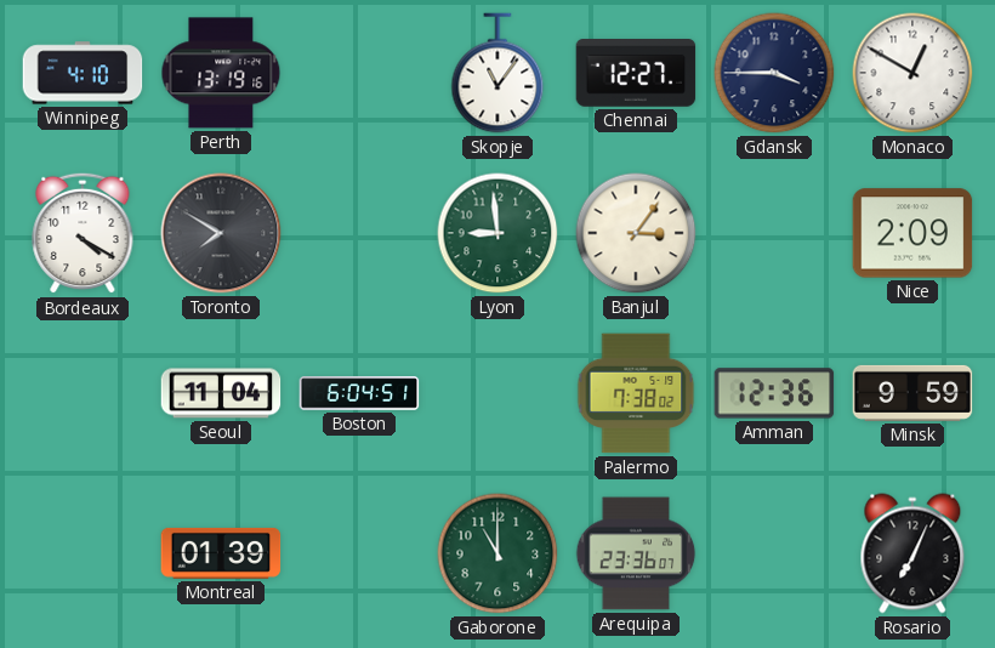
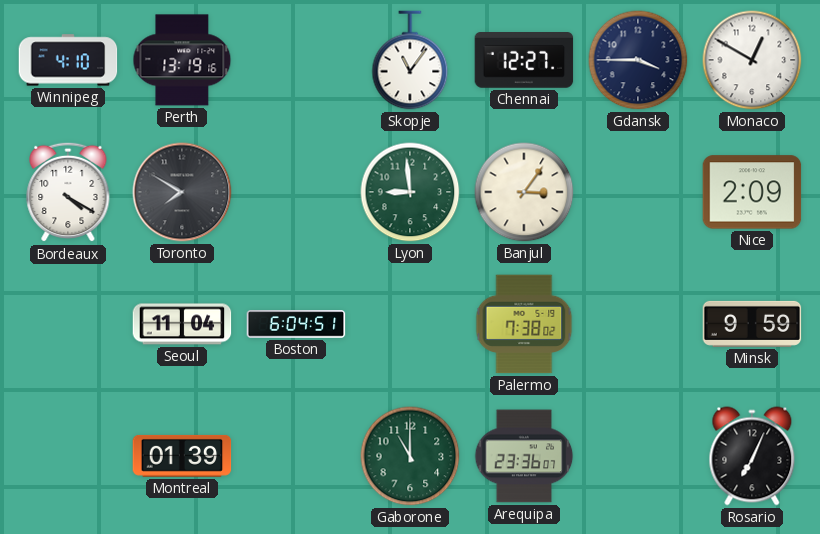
Amman: 12:36 -> none
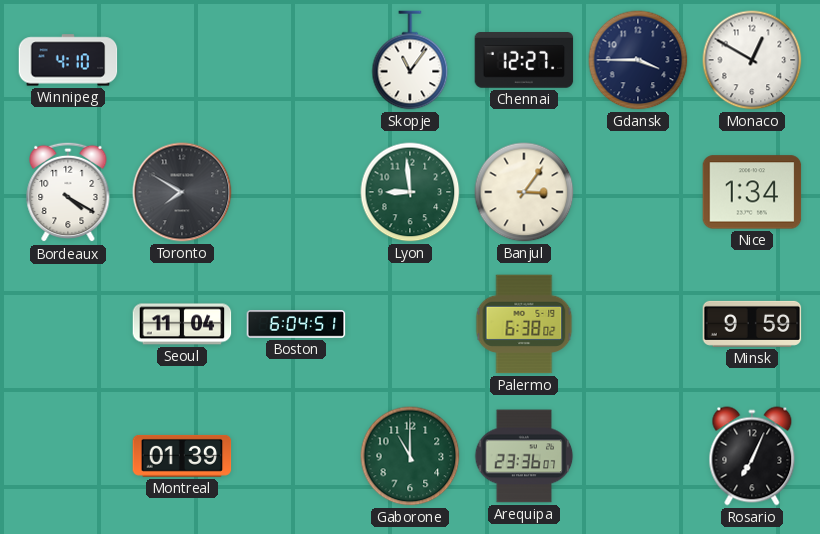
Perth: 13:19 -> none
Nice: 2:09 -> 1:34
Palermo: 7:38 -> 6:38
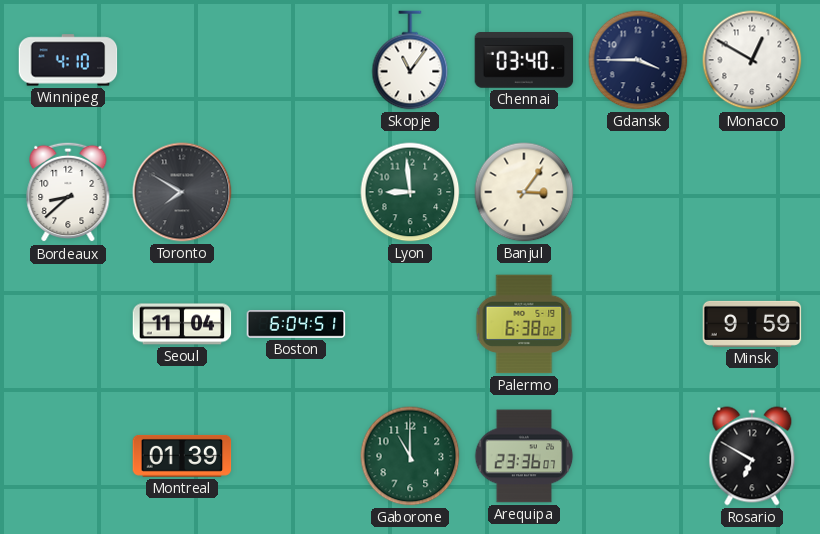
Chennai: 12:27 -> 03:40
Bordeaux: 4:20 -> 8:38
Nice: 1:34 -> none
Rosario: 7:04 -> 6:50
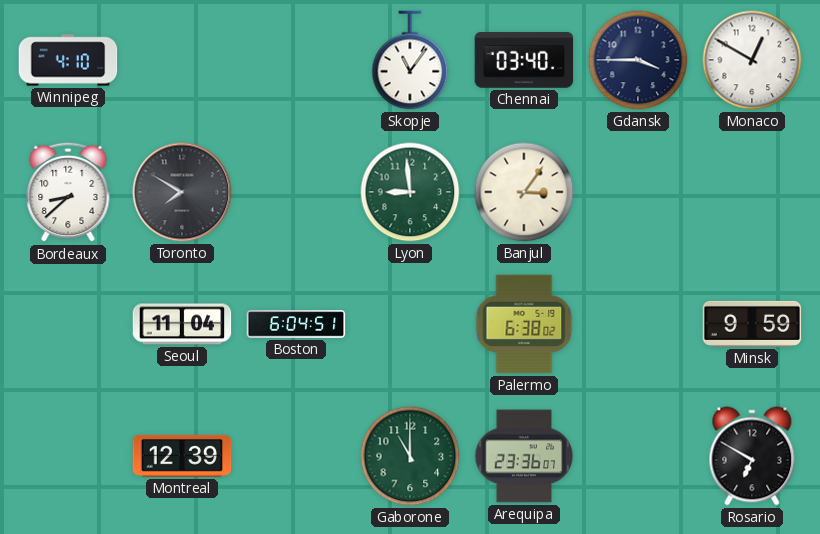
Montreal: 01:39 -> 12:39
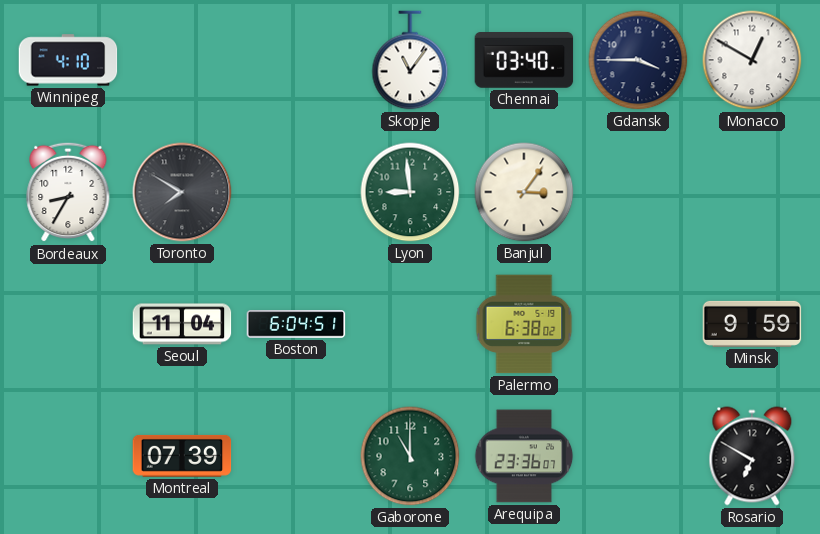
Bordeaux: 8:38 -> 8:35
Montreal: 12:39 -> 07:39
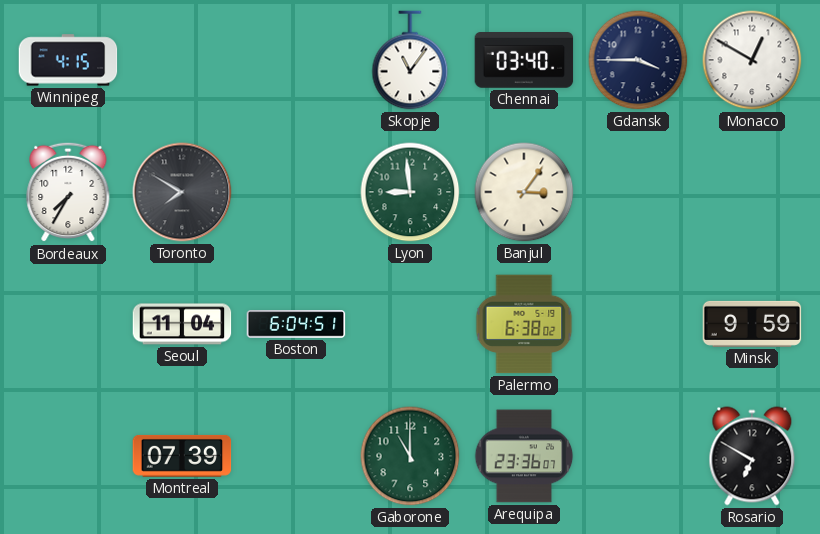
Winnipeg: 4:10 -> 4:15
Bordeaux: 8:35 -> 7:35
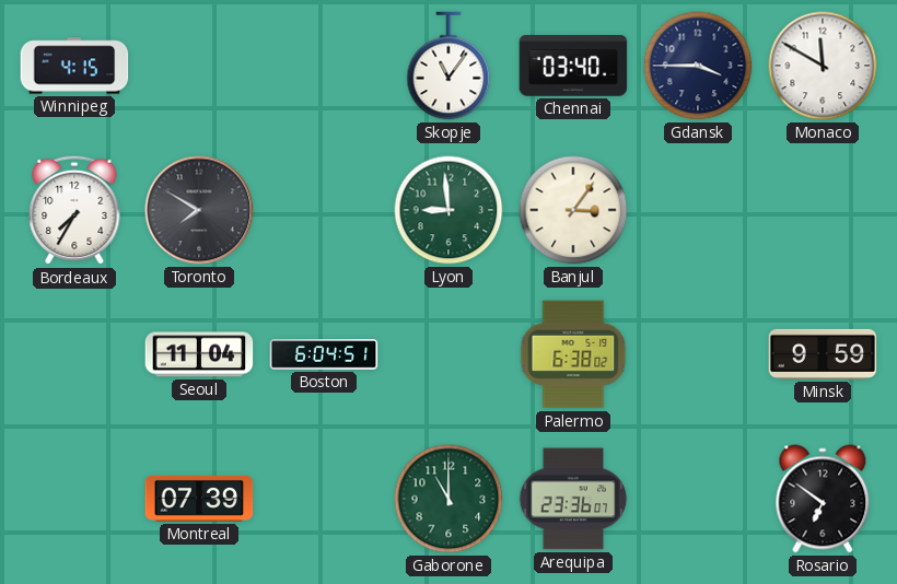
Monaco: 12:50 -> 11:50
Rosario: 6:50 -> 6:51
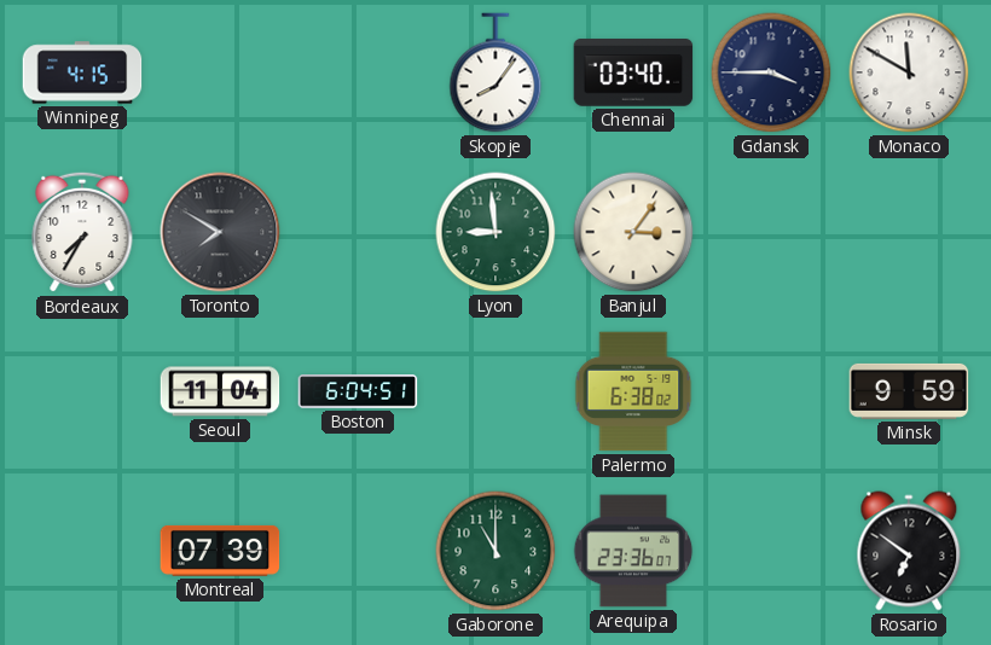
Skopje: 11:06 -> 8:06
